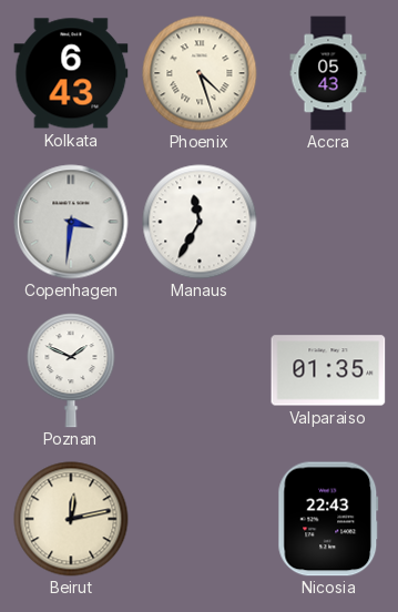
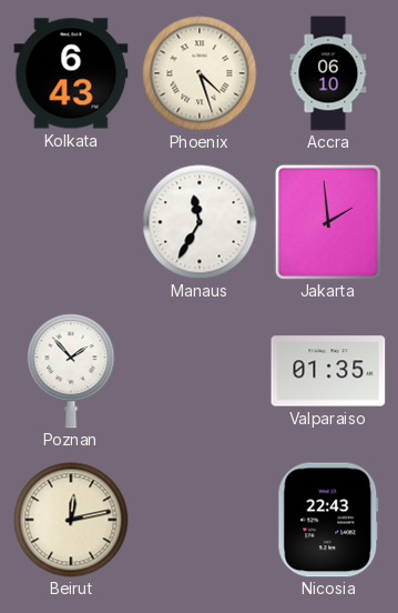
Accra: 05:43 -> 06:10
Copenhagen: 3:31 -> none
Jakarta: none -> 1:59
Poznan: 1:49 -> 1:53
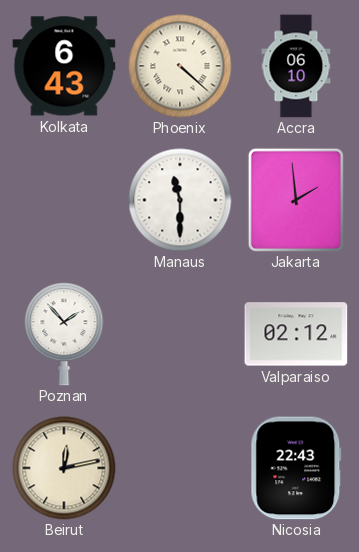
Phoenix: 4:27 -> 4:22
Manaus: 11:35 -> 11:30
Valparaiso: 01:35 -> 02:12
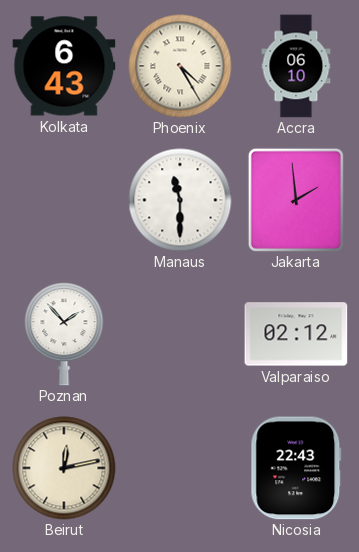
Phoenix: 4:22 -> 4:25
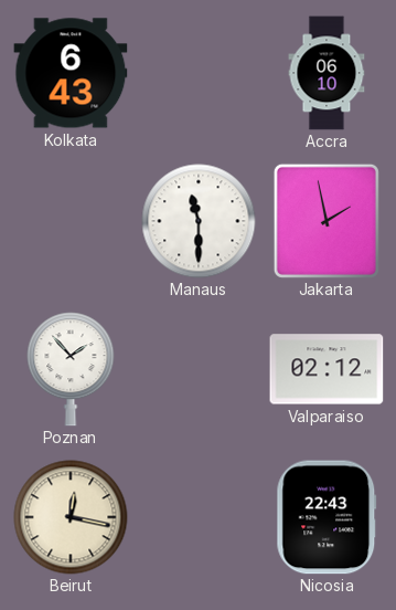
Phoenix: 4:25 -> none
Jakarta: 1:59 -> 1:58
Beirut: 12:13 -> 12:17
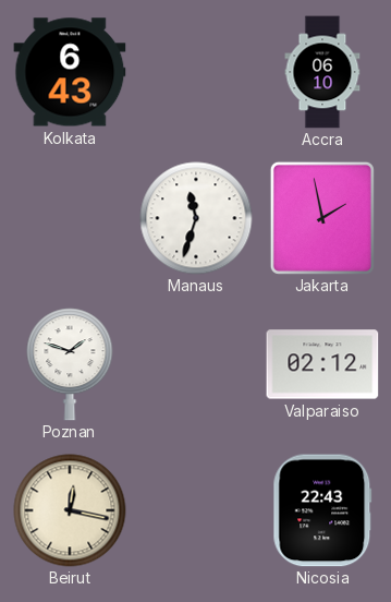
Manaus: 11:30 -> 11:33
Poznan: 1:53 -> 1:48
